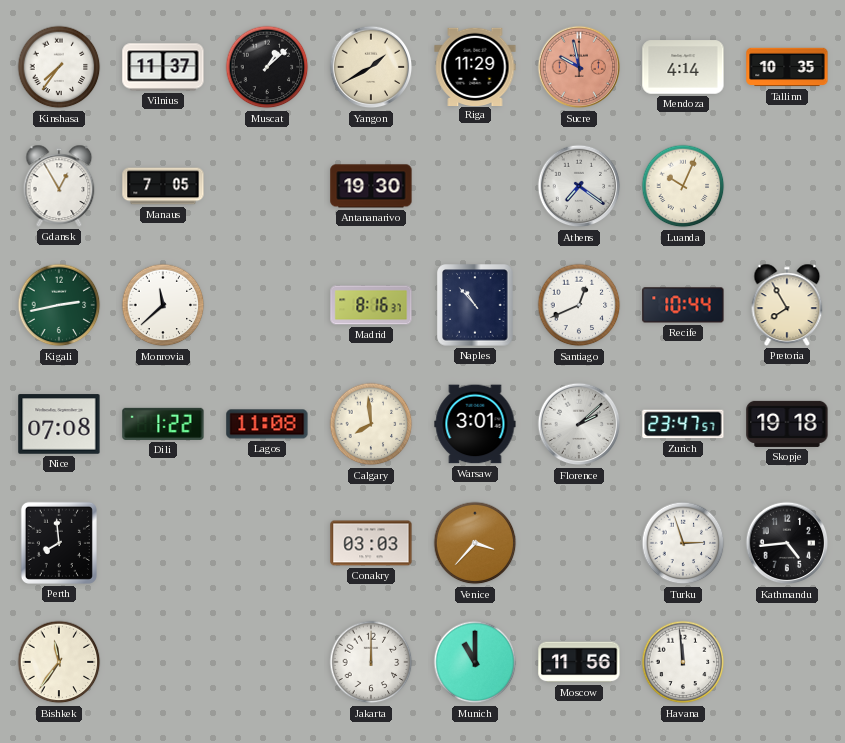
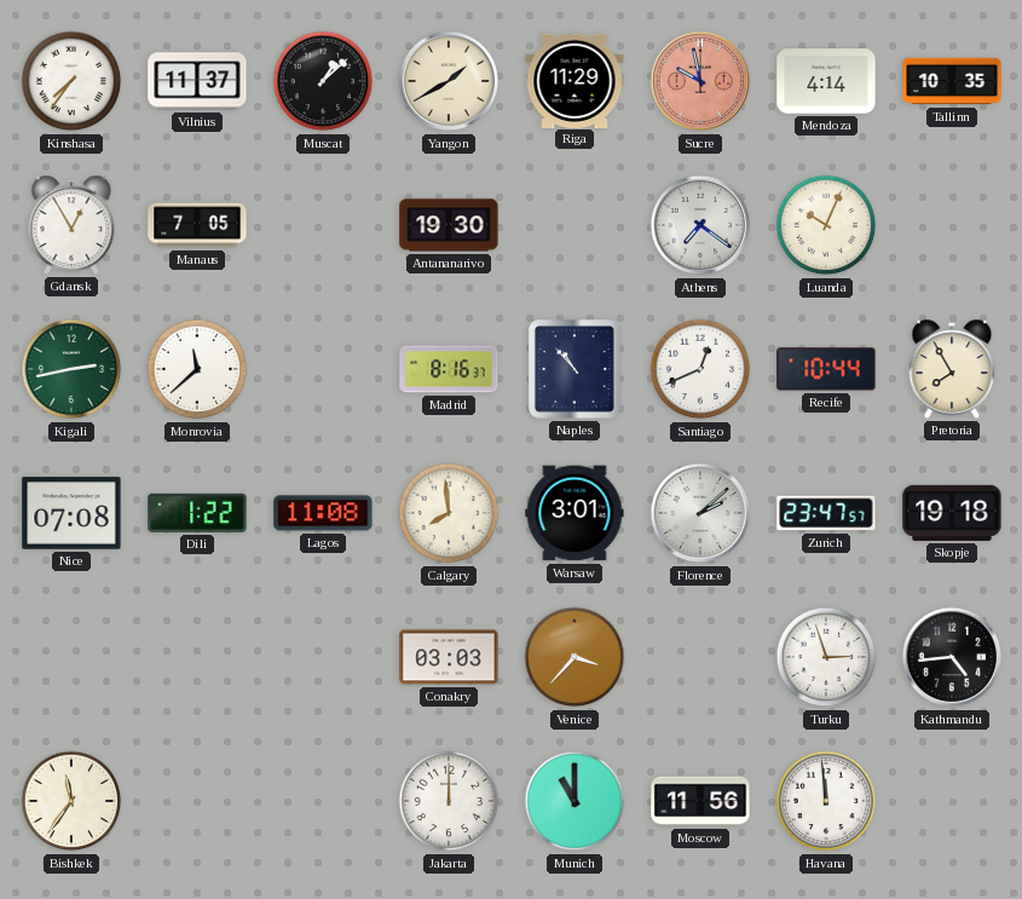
Perth: 7:59 -> none
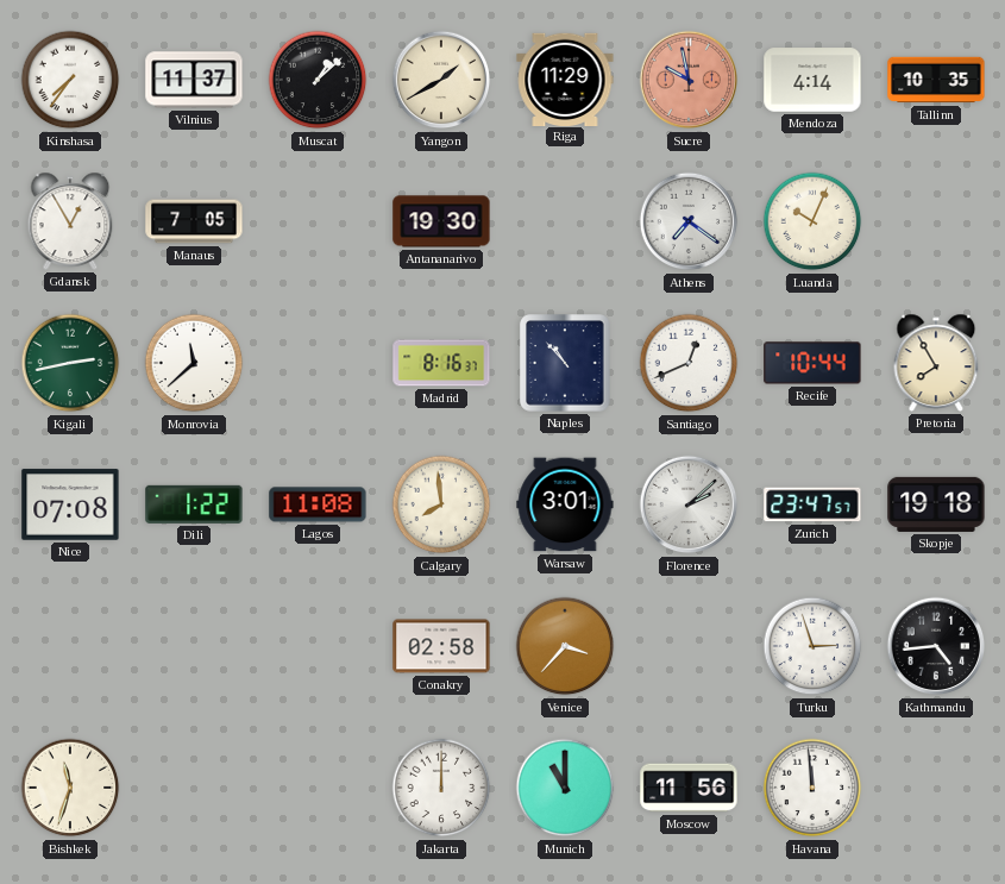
Conakry: 03:03 -> 02:58
Bishkek: 11:36 -> 11:33
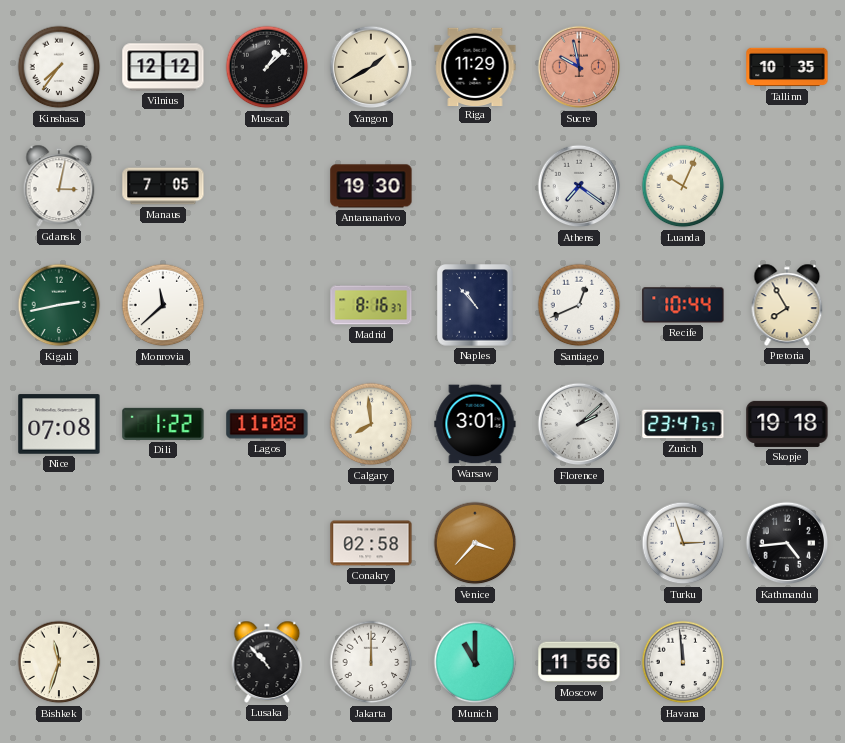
Vilnius: 11:37 -> 12:12
Mendoza: 4:14 -> none
Gdansk: 12:55 -> 3:02
Lusaka: none -> 10:53
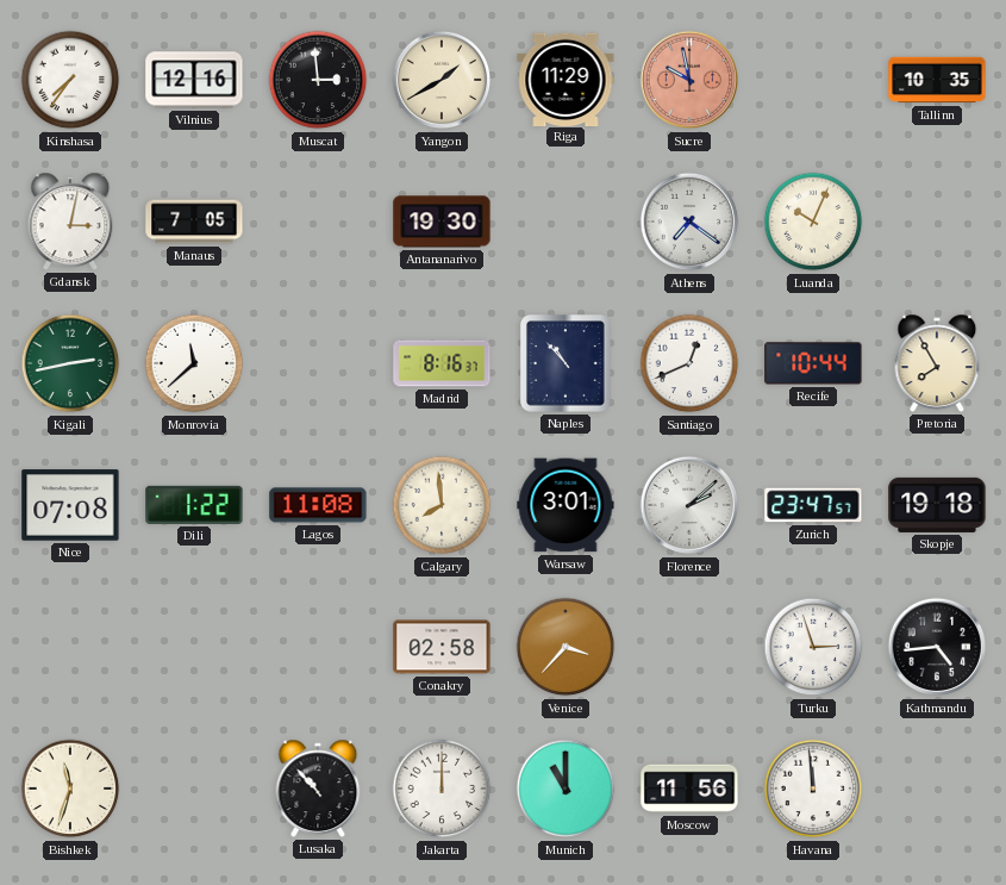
Vilnius: 12:12 -> 12:16
Muscat: 1:08 -> 2:59
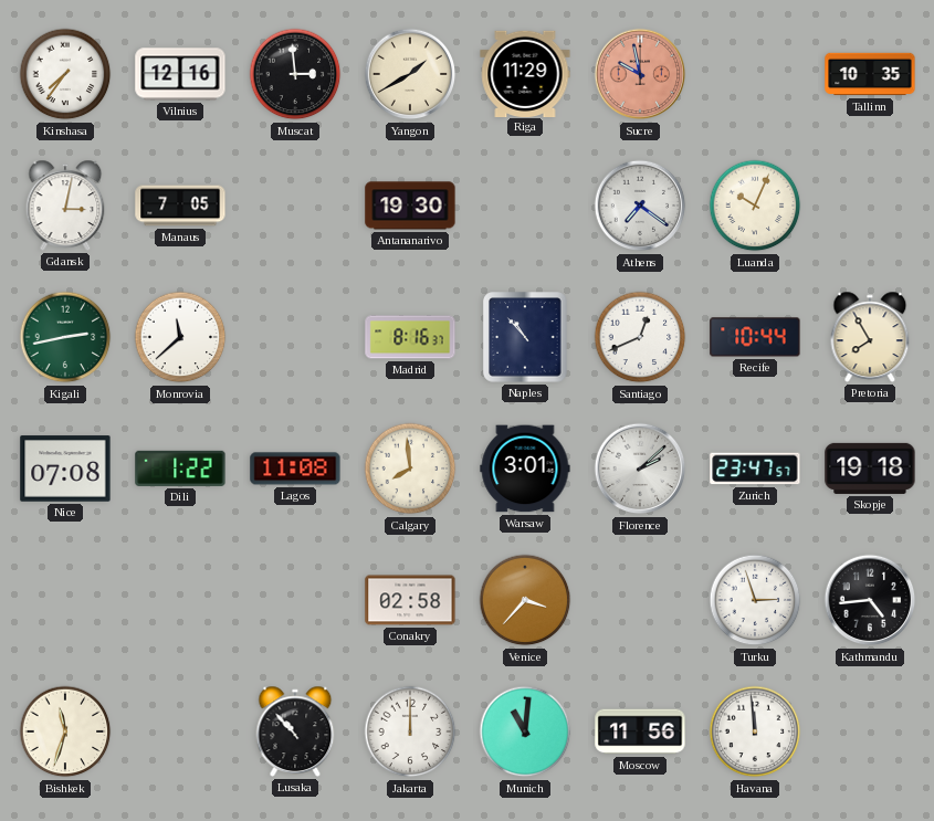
Munich: 11:00 -> 11:01
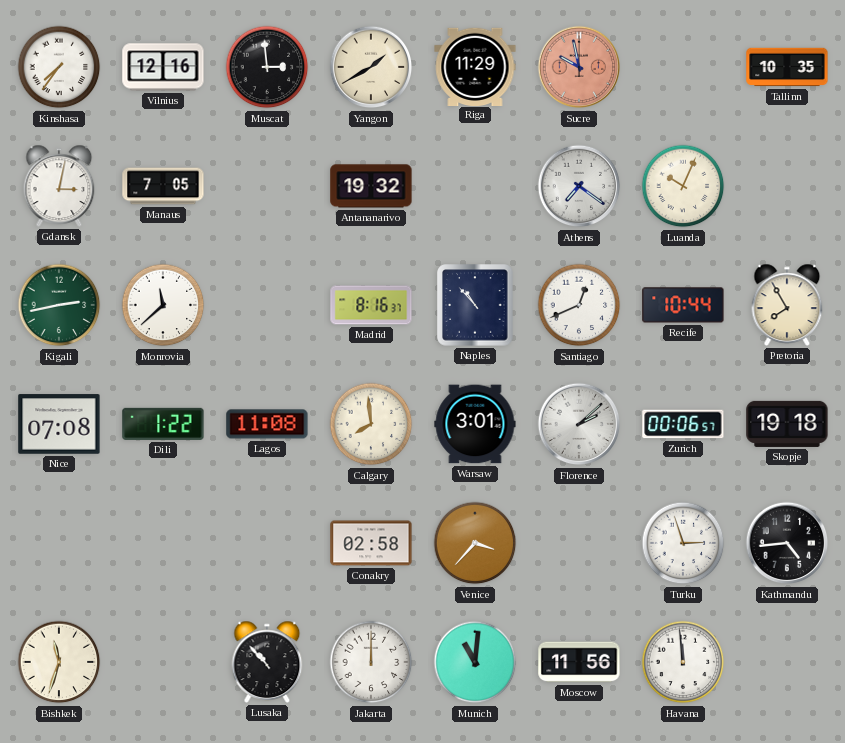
Antananarivo: 19:30 -> 19:32
Zurich: 23:47 -> 00:06
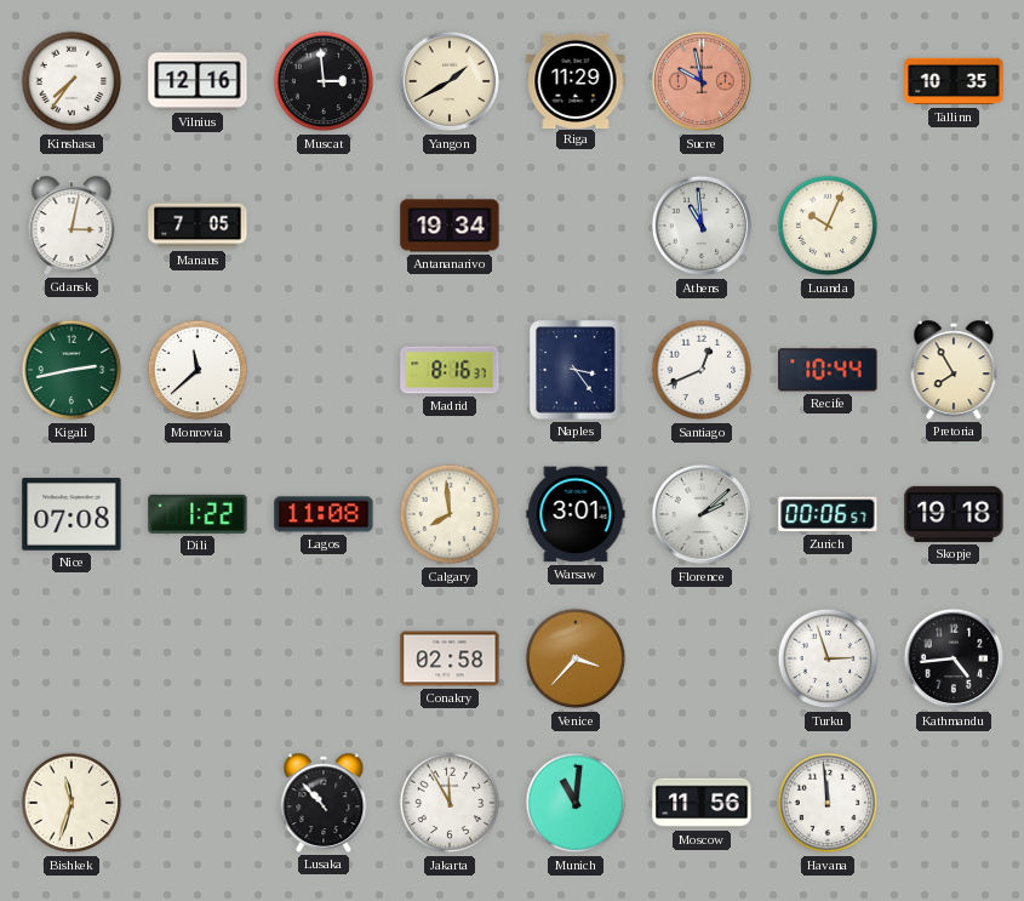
Antananarivo: 19:32 -> 19:34
Athens: 7:21 -> 10:59
Naples: 10:53 -> 3:24
Jakarta: 12:00 -> 11:55
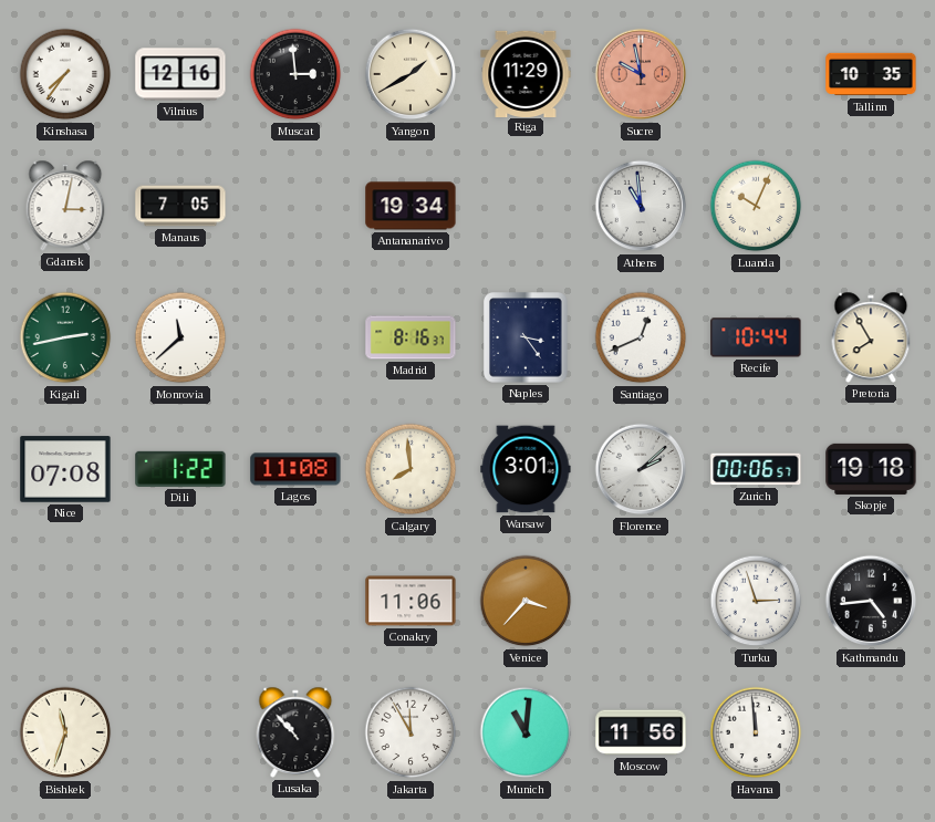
Conakry: 02:58 -> 11:06
